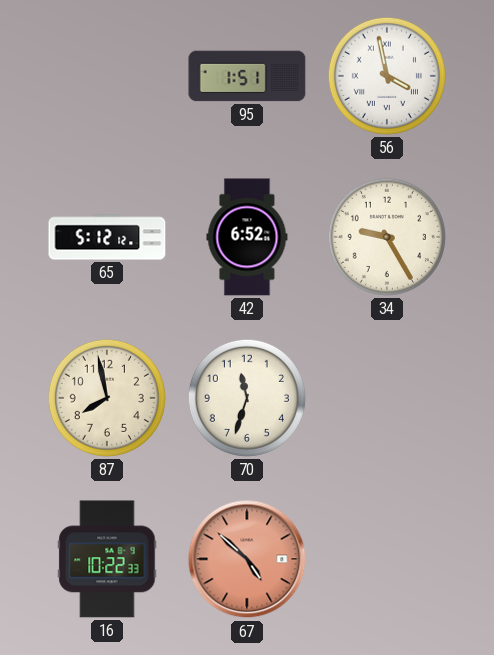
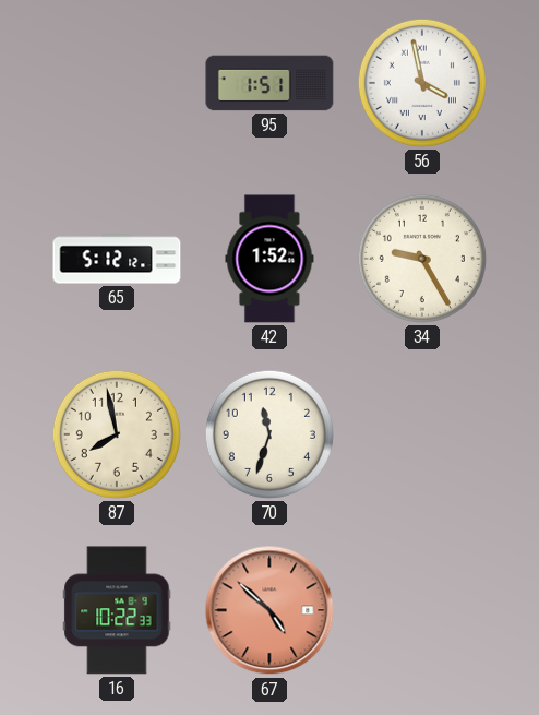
42: 6:52 -> 1:52
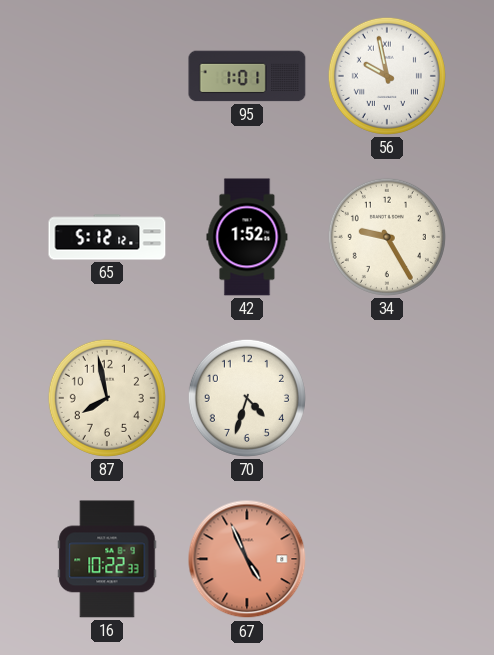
95: 1:51 -> 1:01
56: 3:58 -> 9:58
70: 11:33 -> 4:33
67: 4:52 -> 4:56
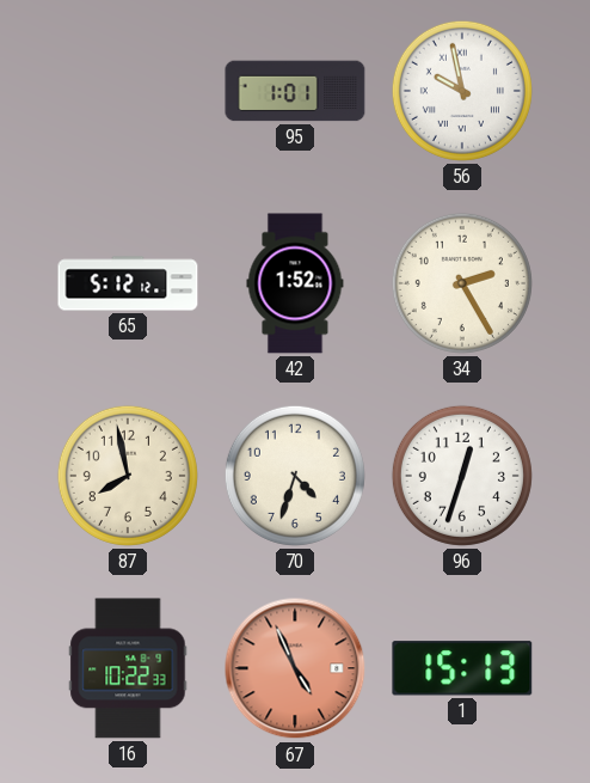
34: 9:25 -> 2:25
96: none -> 12:33
1: none -> 15:13
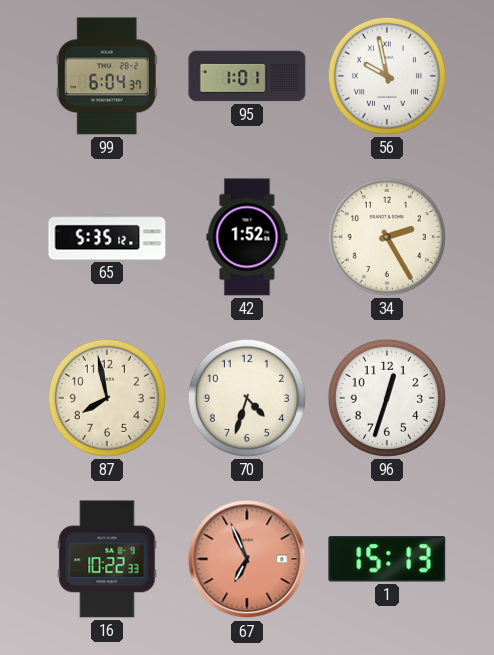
99: none -> 6:04
65: 5:12 -> 5:35
67: 4:56 -> 6:56
